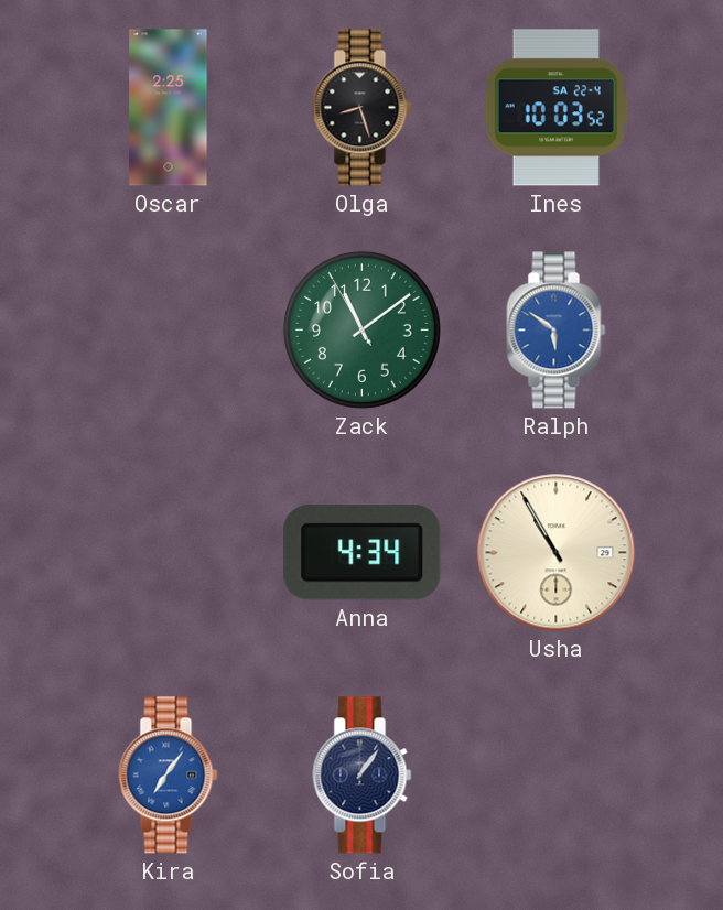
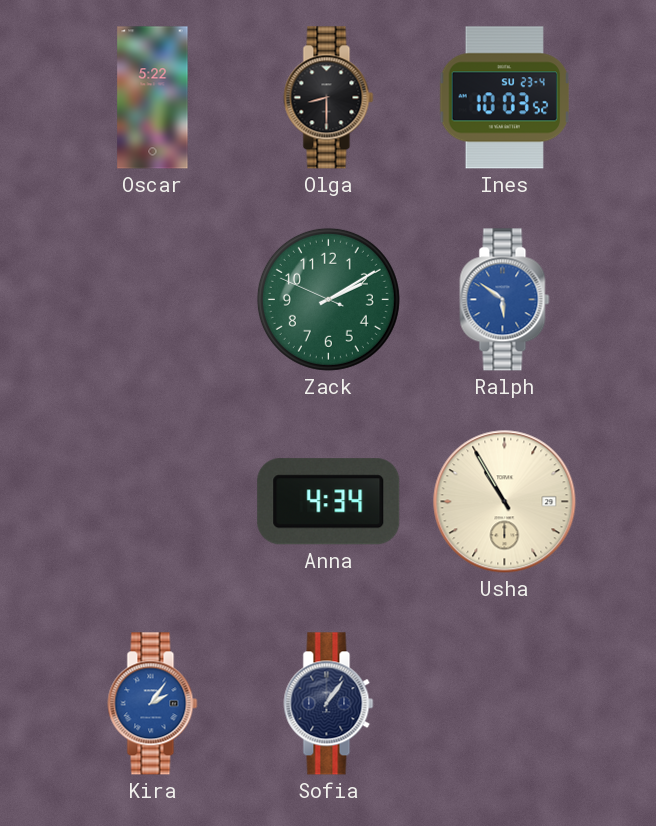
Oscar: 2:25 -> 5:22
Olga: 8:27 -> 8:30
Ines date: SA 22-4 -> SU 23-4
Zack: 11:08 -> 2:09
Kira: 7:06 -> 2:06
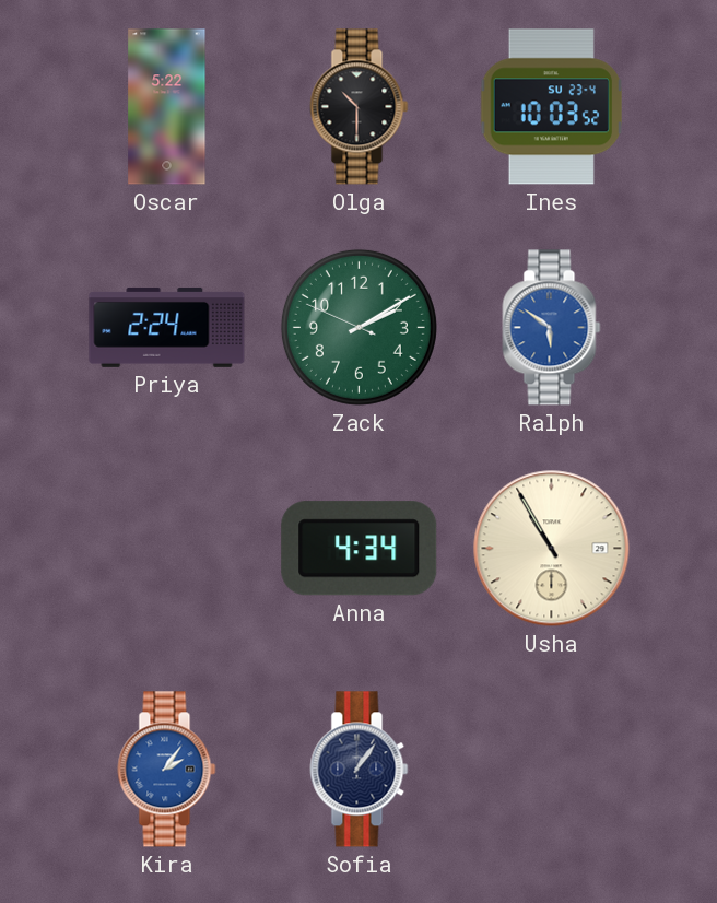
Olga: 8:30 -> 10:30
Priya: none -> 2:24
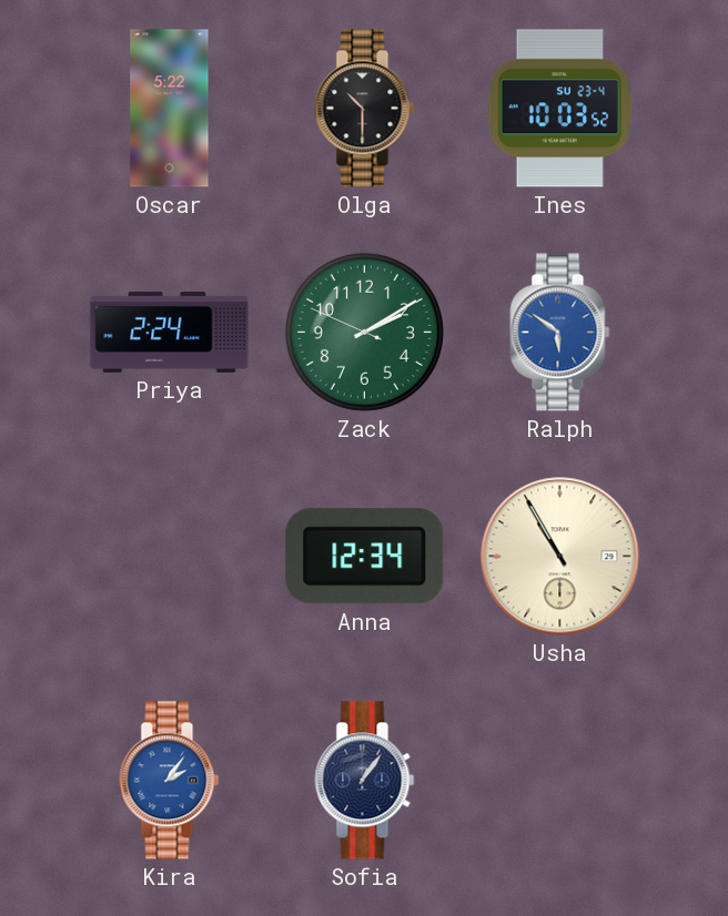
Anna: 4:34 -> 12:34
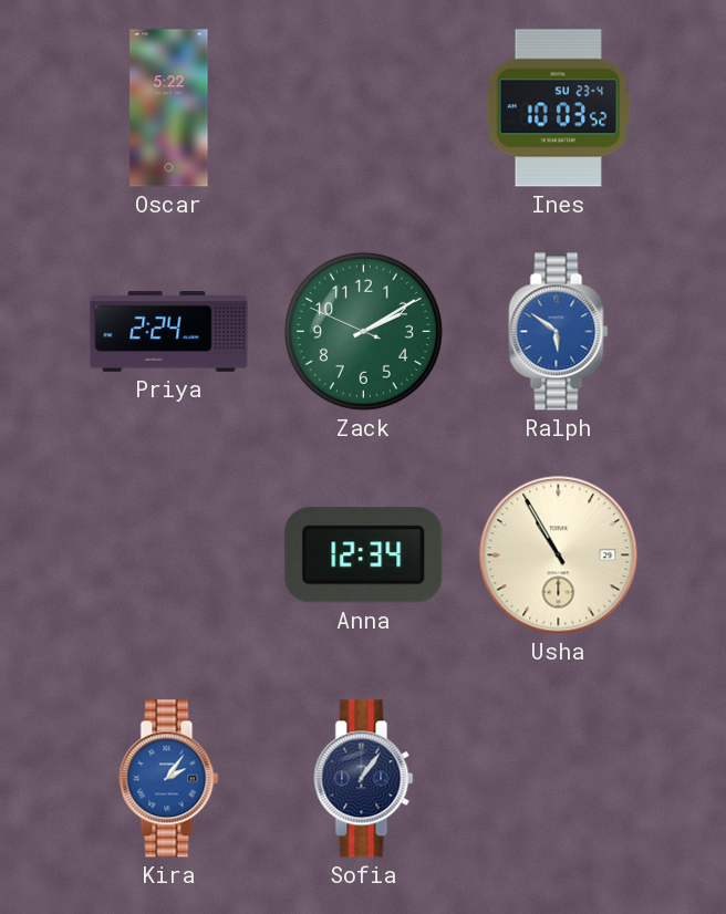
Olga: 10:30 -> none
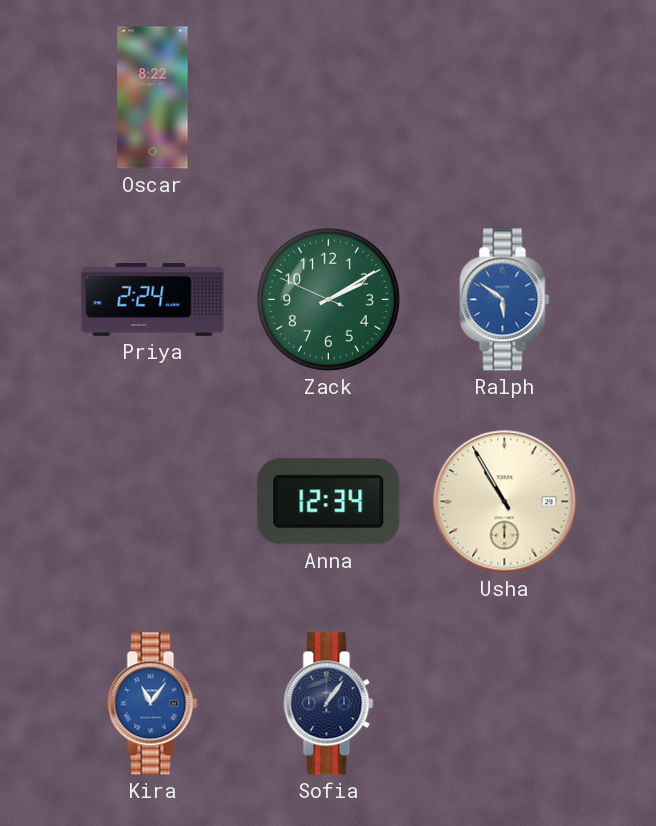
Oscar: 5:22 -> 8:22
Ines: 10:03 -> none
Kira: 2:06 -> 11:06
